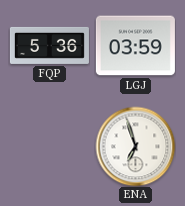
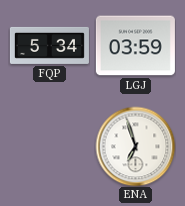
FQP: 5:36 -> 5:34
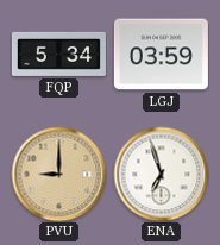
PVU: none -> 9:00
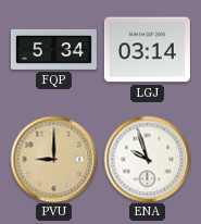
LGJ: 03:59 -> 03:14
ENA: 6:57 -> 9:57
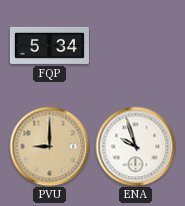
LGJ: 03:14 -> none
